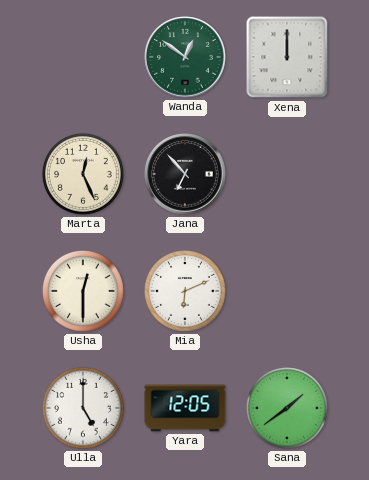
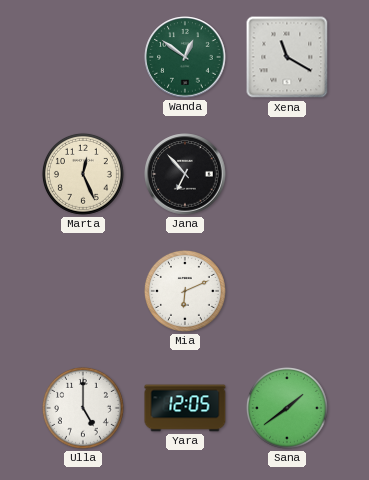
Xena: 12:00 -> 11:20
Usha: 12:30 -> none
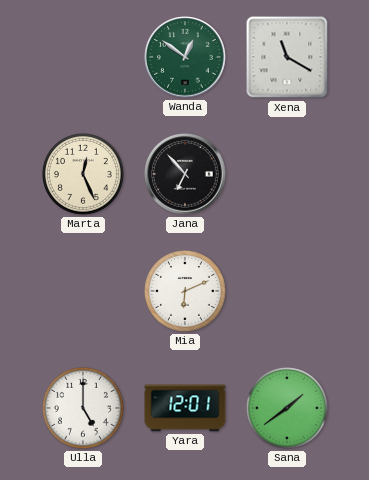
Yara: 12:05 -> 12:01
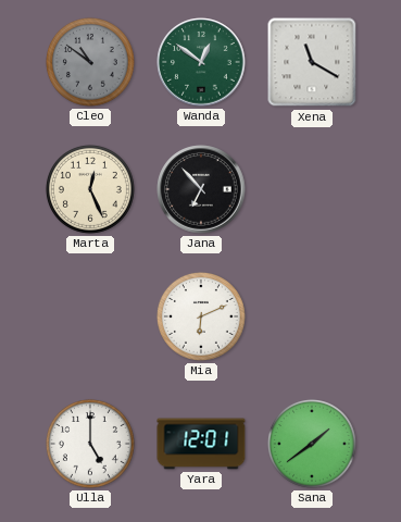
Cleo: none -> 10:51
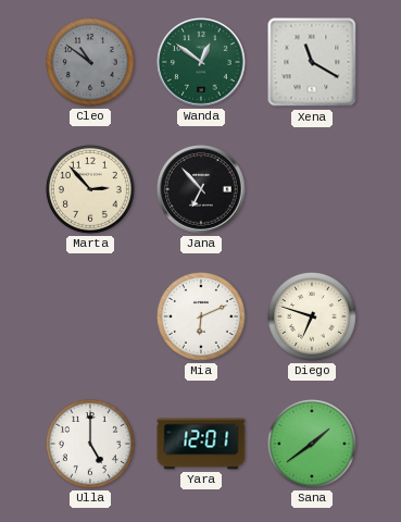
Marta: 12:26 -> 2:53
Diego: none -> 6:48
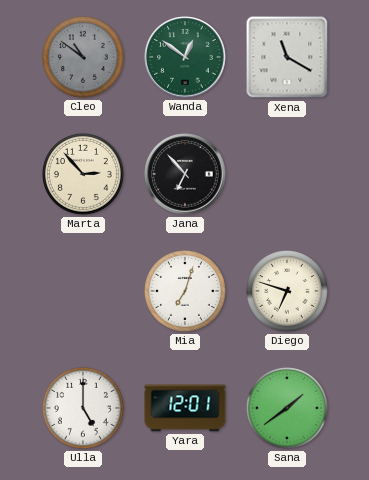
Mia: 6:11 -> 7:03
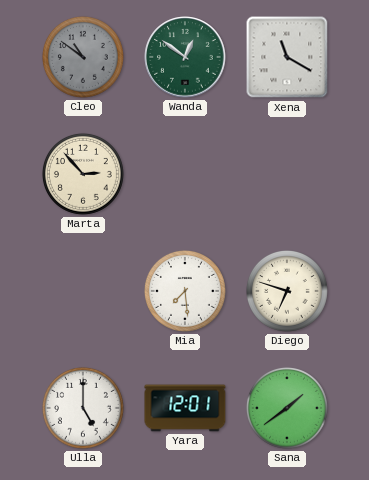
Jana: 6:53 -> none
Mia: 7:03 -> 7:29
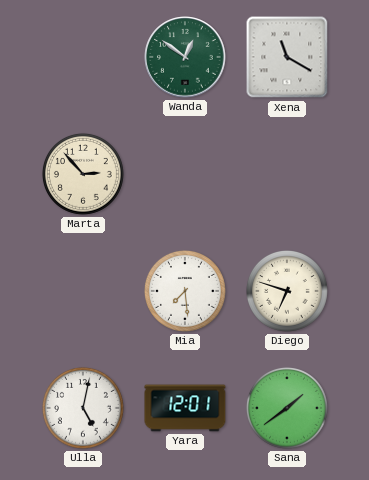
Cleo: 10:51 -> none
Ulla: 5:00 -> 5:02
